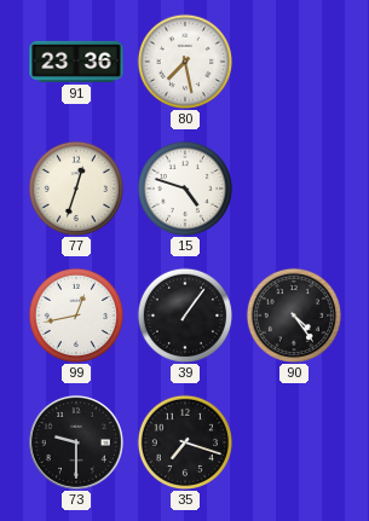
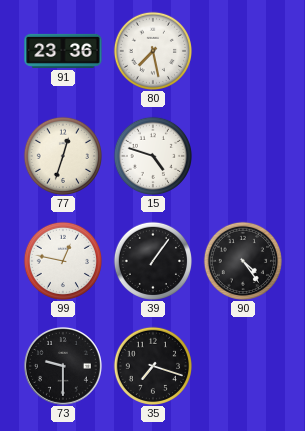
99: 12:43 -> 12:47
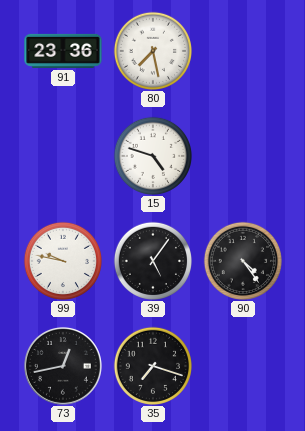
77: 12:33 -> none
99: 12:47 -> 9:47
39: 1:06 -> 5:06
73: 9:30 -> 12:43
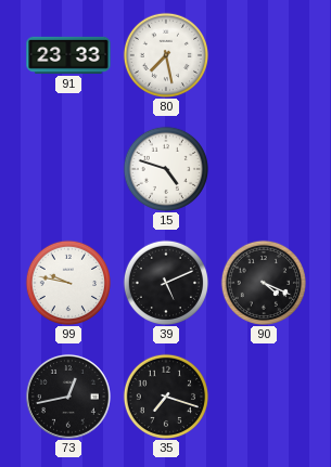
91: 23:36 -> 23:33
39: 5:06 -> 5:11
90: 4:24 -> 4:19
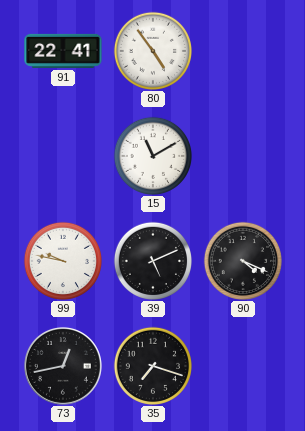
91: 23:33 -> 22:41
80: 7:28 -> 4:54
15: 4:48 -> 11:10
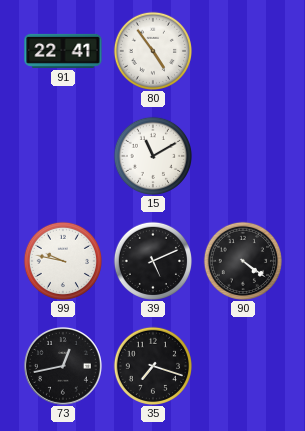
90: 4:19 -> 4:21
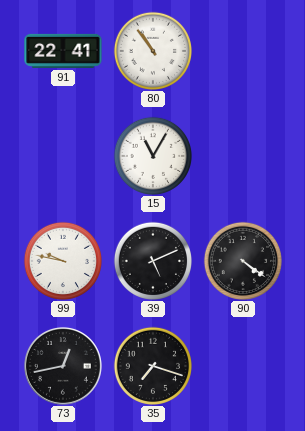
80: 4:54 -> 10:54
15: 11:10 -> 11:05
